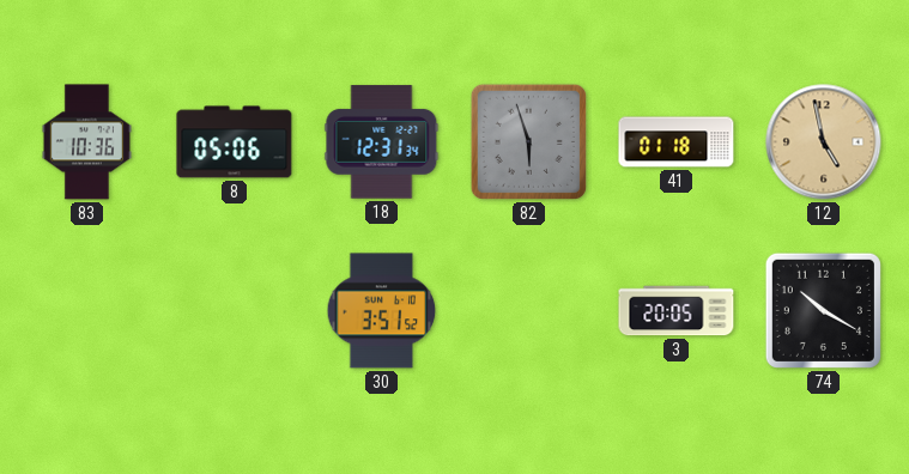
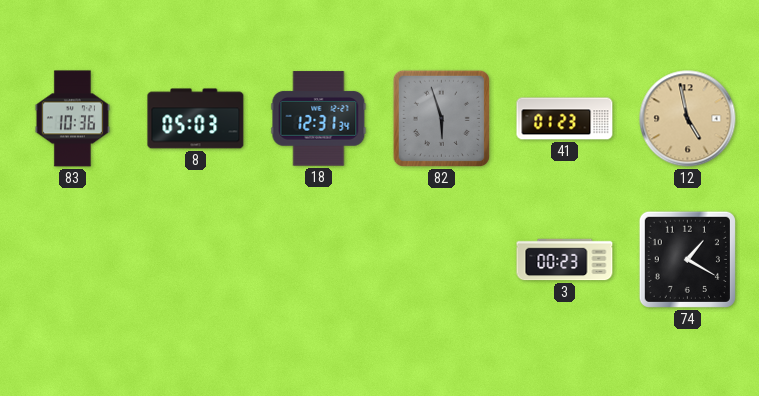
8: 05:06 -> 05:03
41: 01:18 -> 01:23
30: 3:51 -> none
3: 20:05 -> 00:23
74: 10:20 -> 1:20
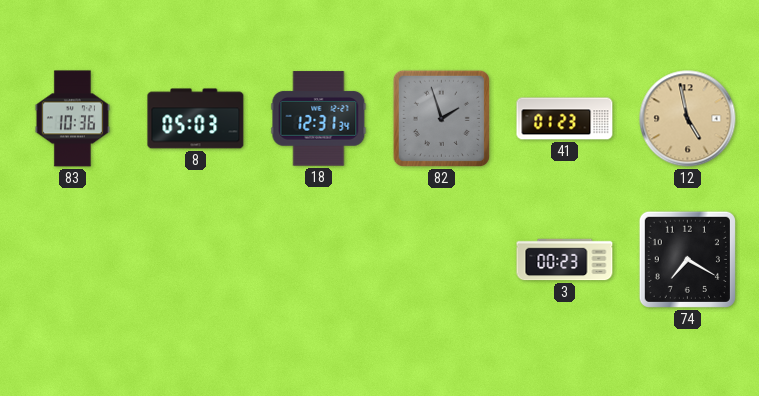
82: 5:57 -> 1:57
74: 1:20 -> 7:20
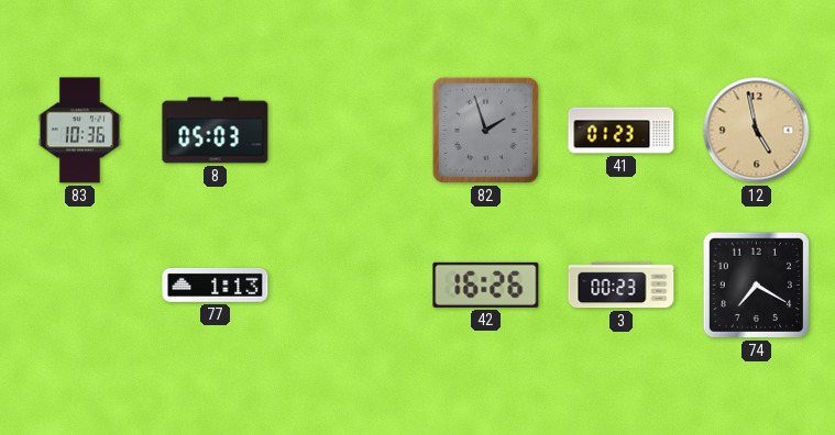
18: 12:31 -> none
77: none -> 1:13
42: none -> 16:26
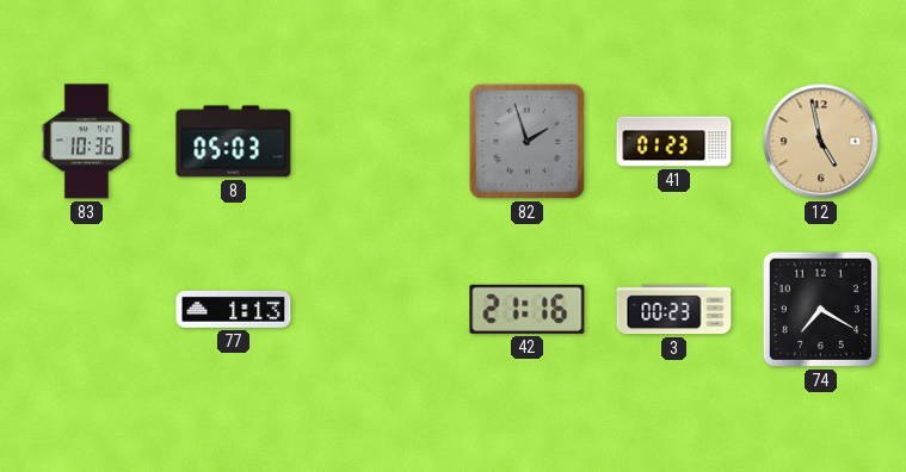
42: 16:26 -> 21:16
